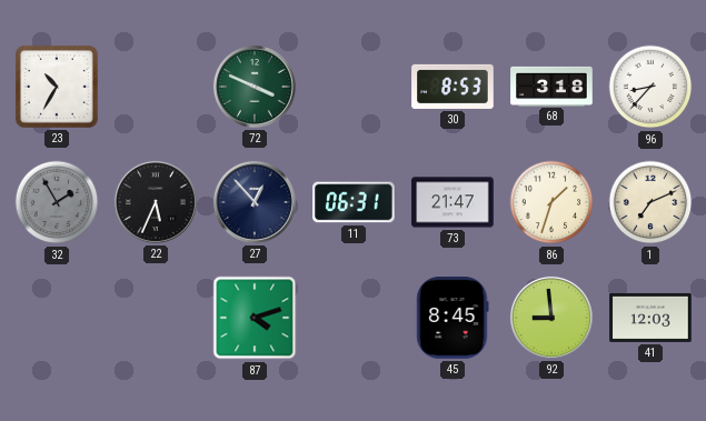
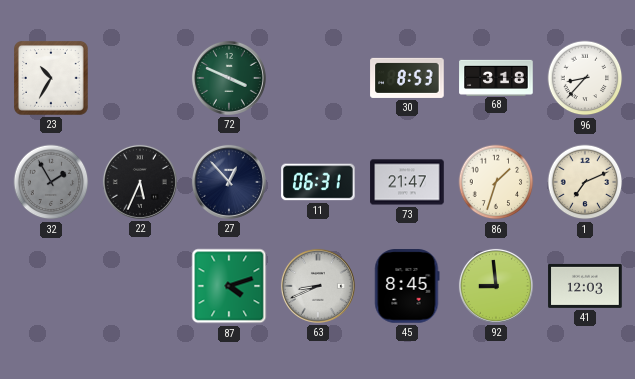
63: none -> 8:41
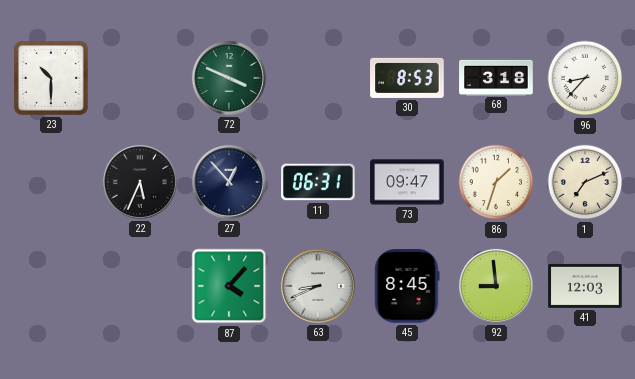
23: 10:35 -> 10:30
32: 1:55 -> none
73: 21:47 -> 09:47
87: 4:12 -> 4:07
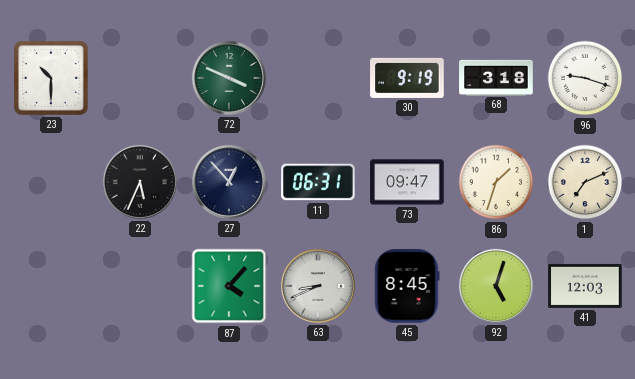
30: 8:53 -> 9:19
96: 8:37 -> 9:18
92: 8:59 -> 5:03
